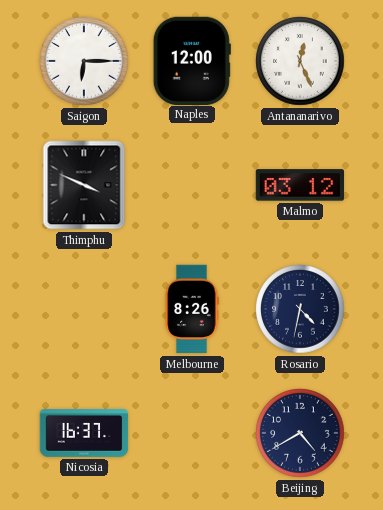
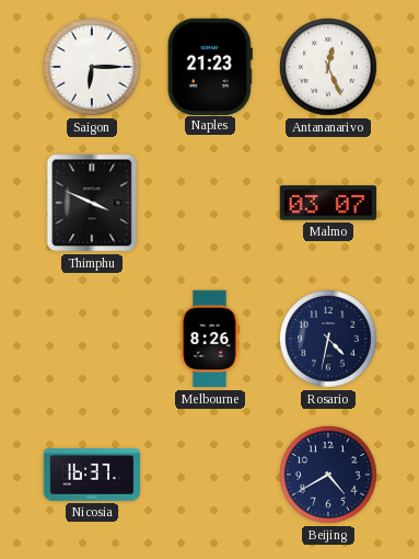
Naples: 12:00 -> 21:23
Malmo: 03:12 -> 03:07
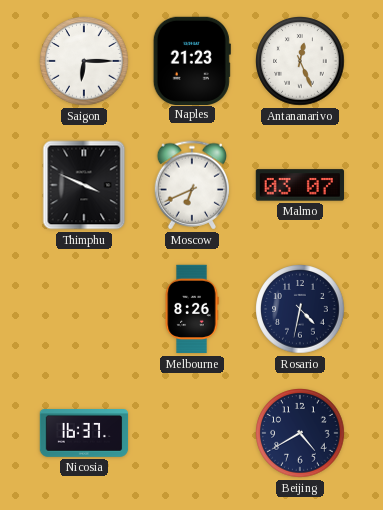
Moscow: none -> 6:41
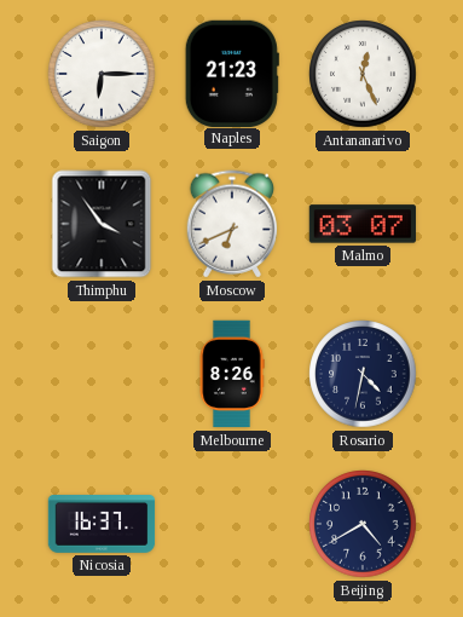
Thimphu: 3:49 -> 3:54
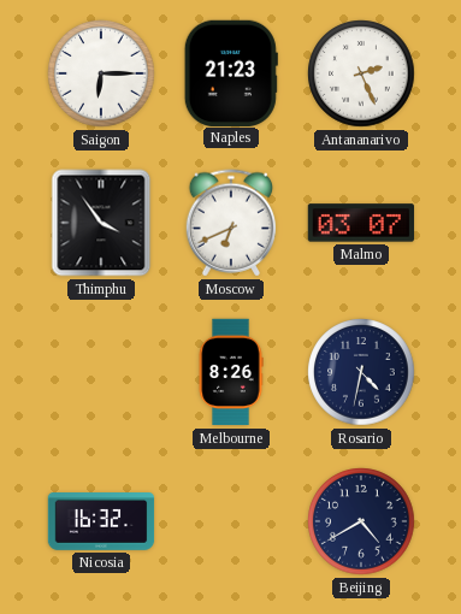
Antananarivo: 12:26 -> 2:26
Nicosia: 16:37 -> 16:32
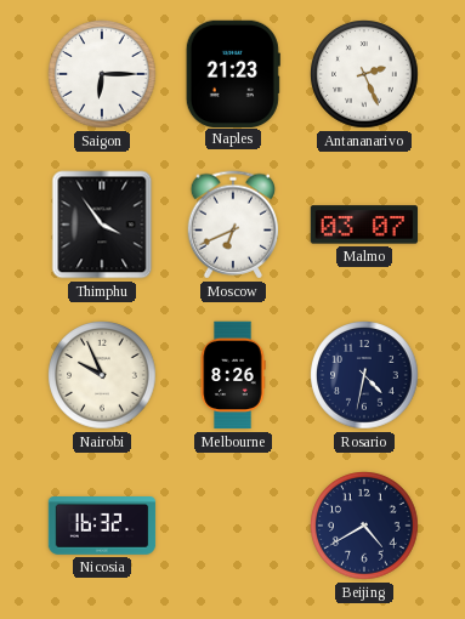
Nairobi: none -> 9:56
